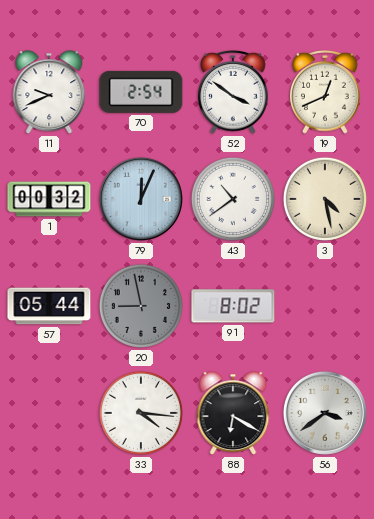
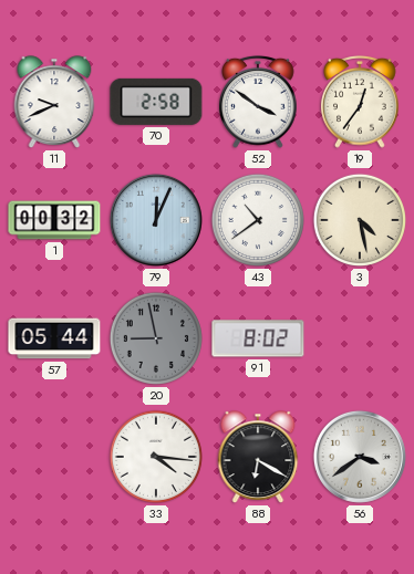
70: 2:54 -> 2:58
19: 12:41 -> 12:36
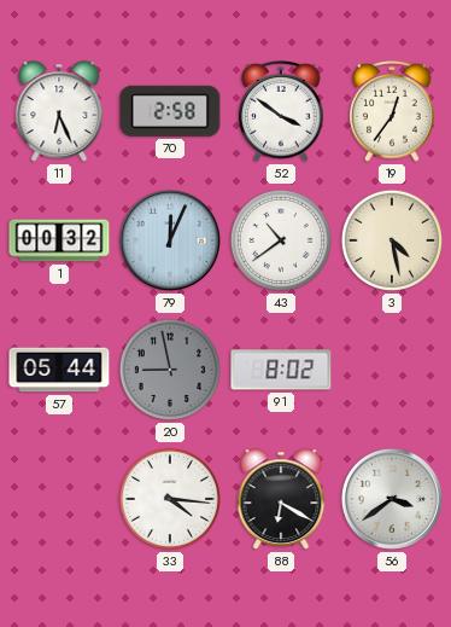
11: 9:41 -> 6:26
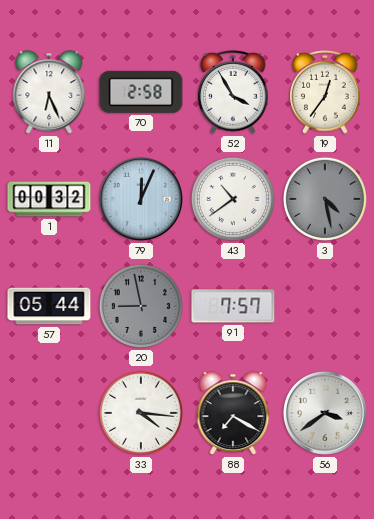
52: 3:51 -> 3:55
3 dial: cream -> grey
91: 8:02 -> 7:57
88: 6:20 -> 7:20
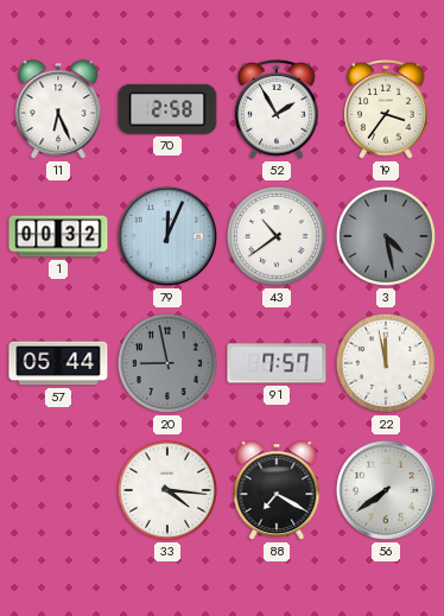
52: 3:55 -> 1:55
19: 12:36 -> 3:36
22: none -> 11:58
56: 3:39 -> 7:39
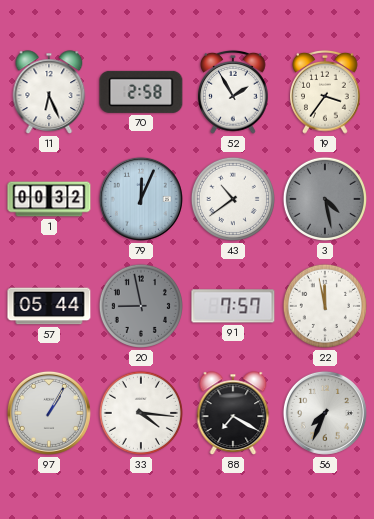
97: none -> 1:05
56: 7:39 -> 7:34
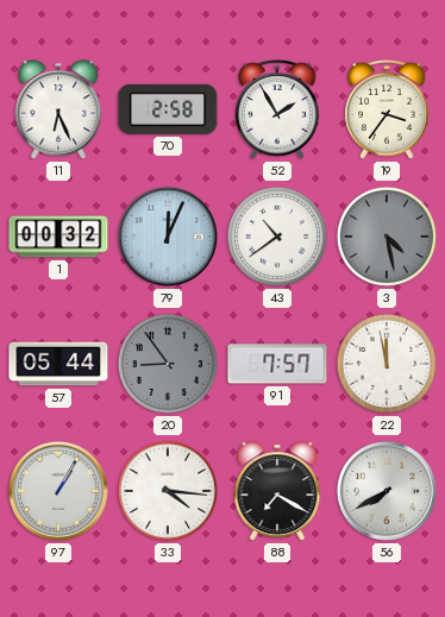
20: 8:58 -> 8:54
56: 7:34 -> 7:40
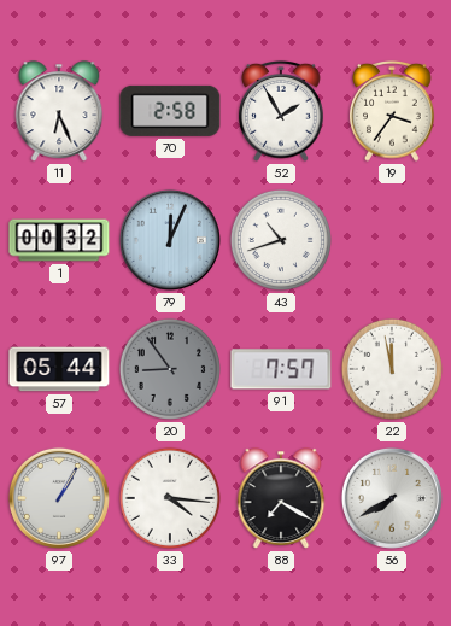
43: 10:39 -> 10:42
3: 4:28 -> none
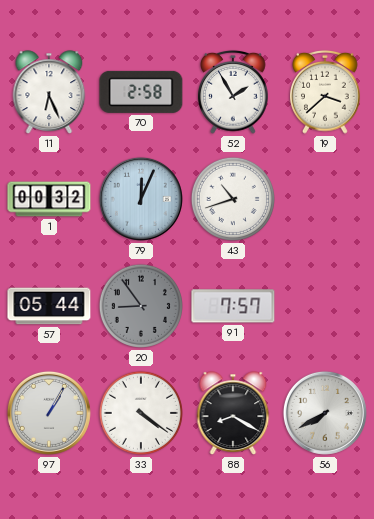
19: 3:36 -> 3:38
22: 11:58 -> none
33: 4:16 -> 4:21
88: 7:20 -> 8:20
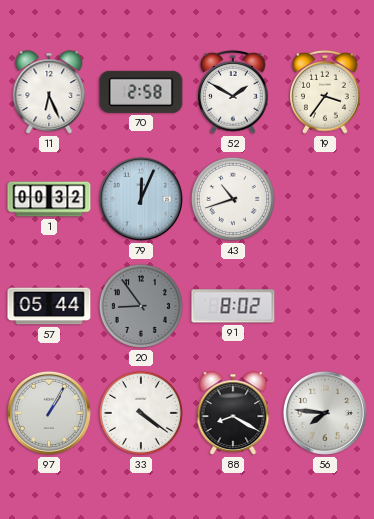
52: 1:55 -> 1:50
19: 3:38 -> 3:36
91: 7:57 -> 8:02
56: 7:40 -> 7:46
